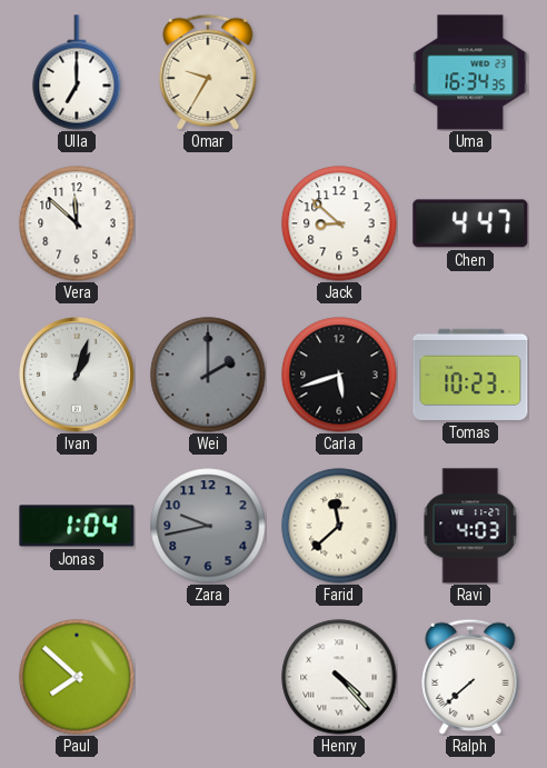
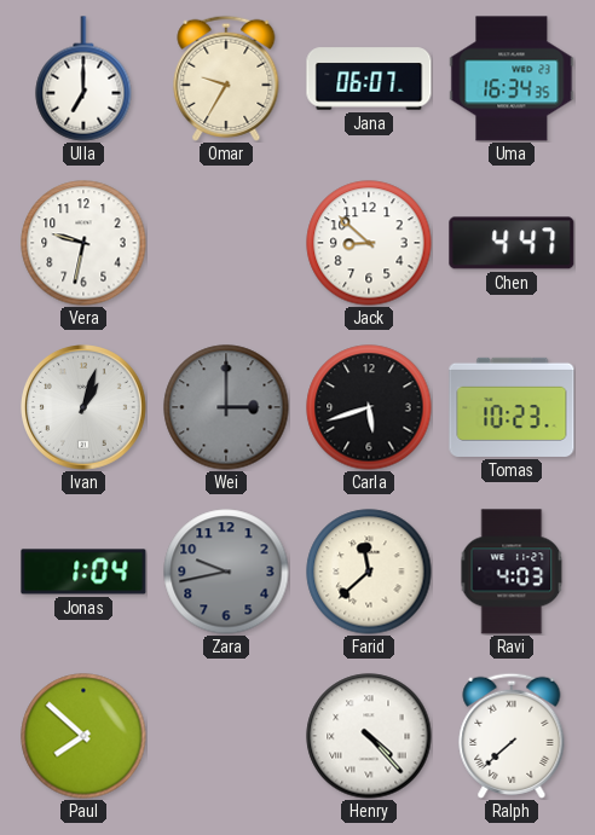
Jana: none -> 06:07
Vera: 11:52 -> 9:32
Wei: 2:00 -> 3:00
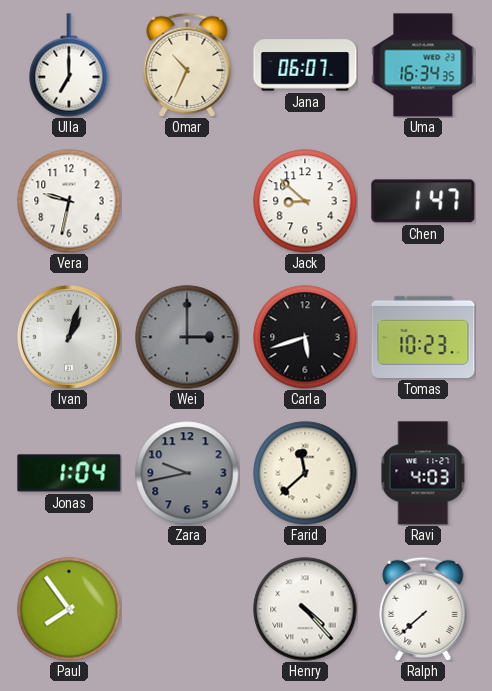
Omar: 9:35 -> 10:34
Chen: 4:47 -> 1:47
Paul: 7:52 -> 7:54
